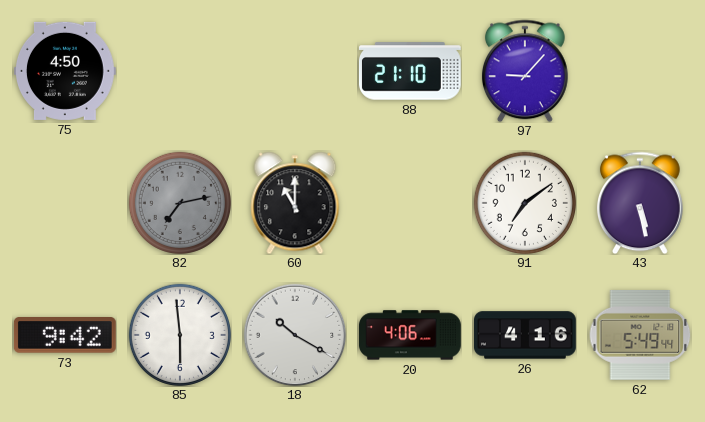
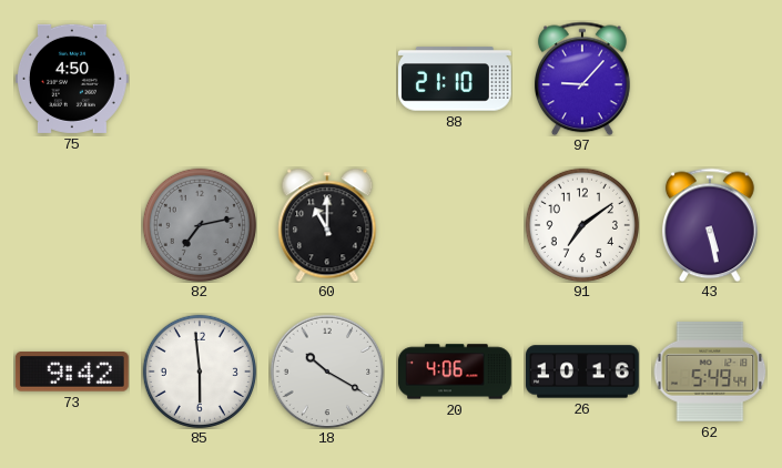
26: 4:16 -> 10:16
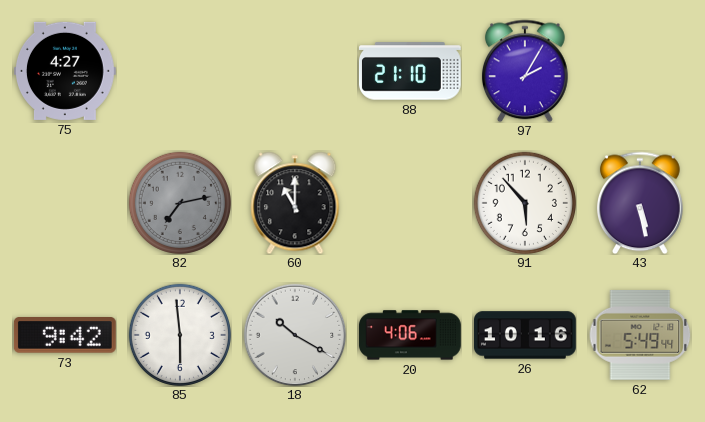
75: 4:50 -> 4:27
97: 9:07 -> 2:05
91: 7:09 -> 5:53
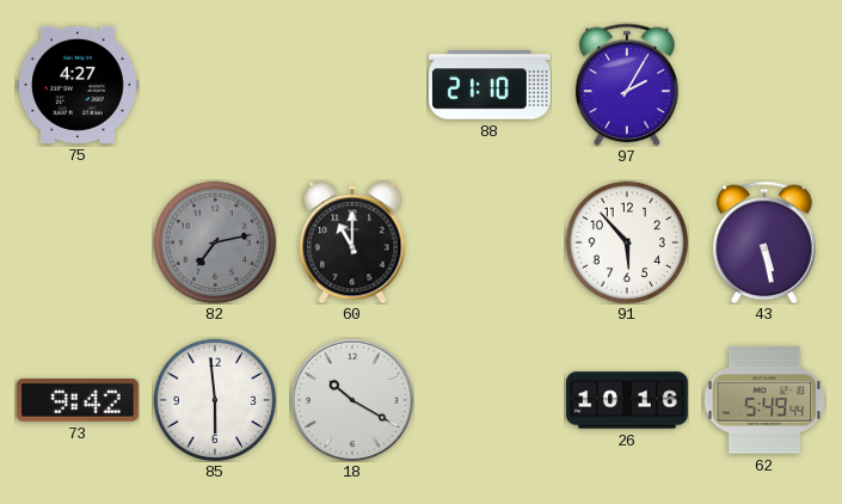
20: 4:06 -> none
